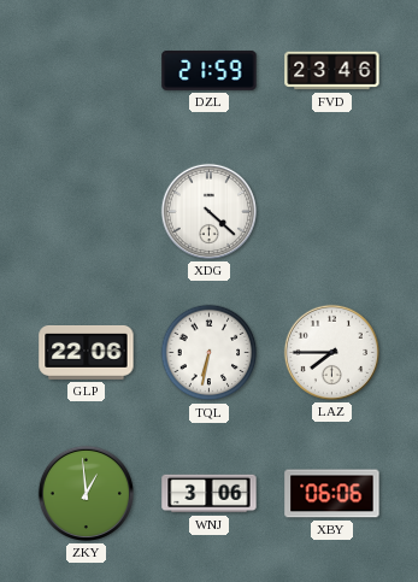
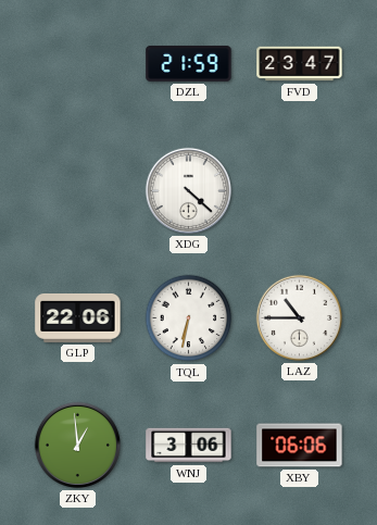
FVD: 23:46 -> 23:47
LAZ: 7:45 -> 10:45
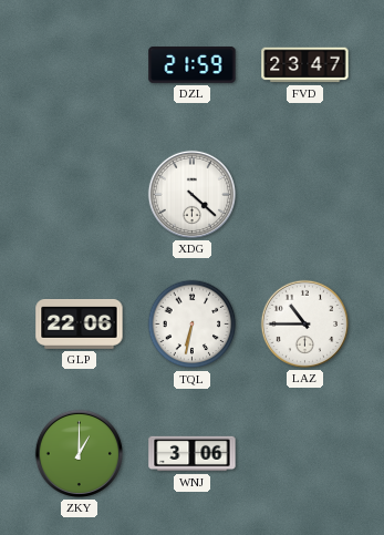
ZKY: 12:59 -> 1:00
XBY: 06:06 -> none
